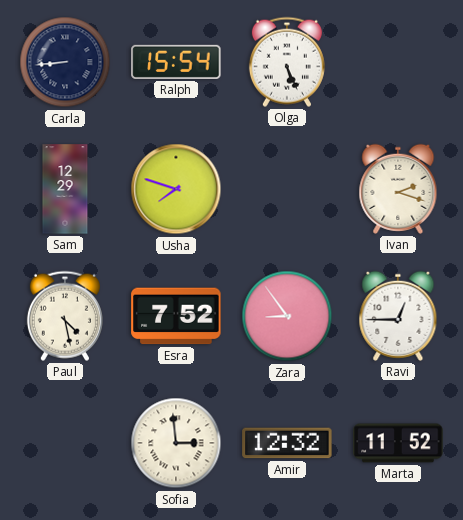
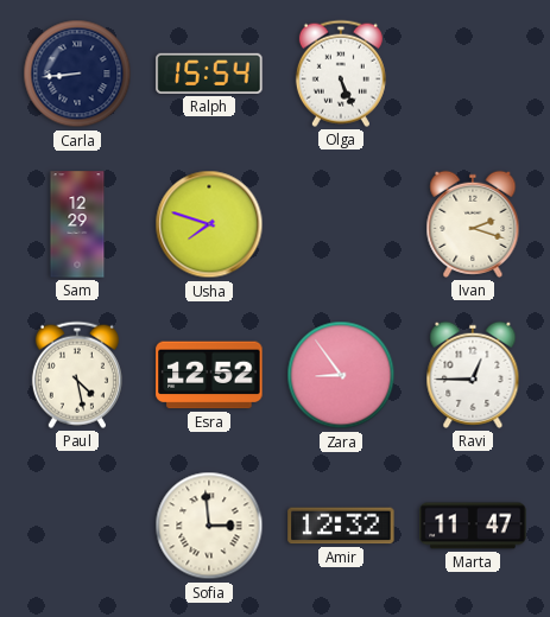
Esra: 7:52 -> 12:52
Marta: 11:52 -> 11:47
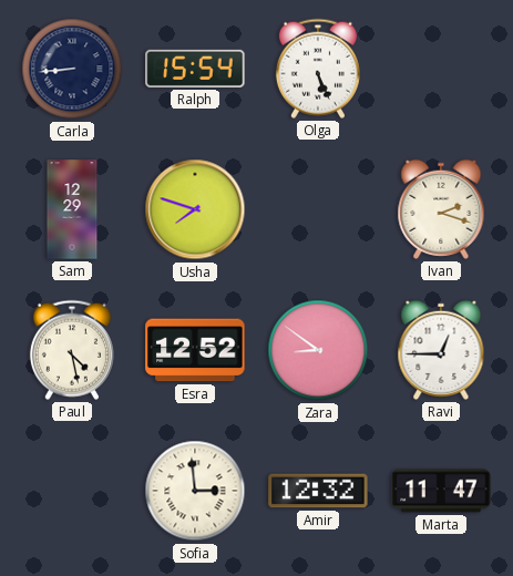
Zara: 8:54 -> 8:51
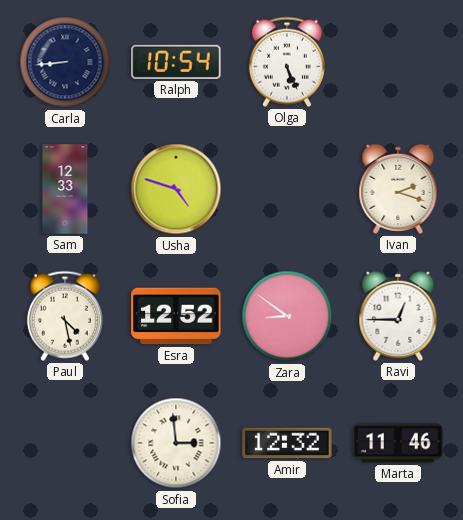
Ralph: 15:54 -> 10:54
Sam: 12:29 -> 12:33
Usha: 7:48 -> 4:48
Marta: 11:47 -> 11:46
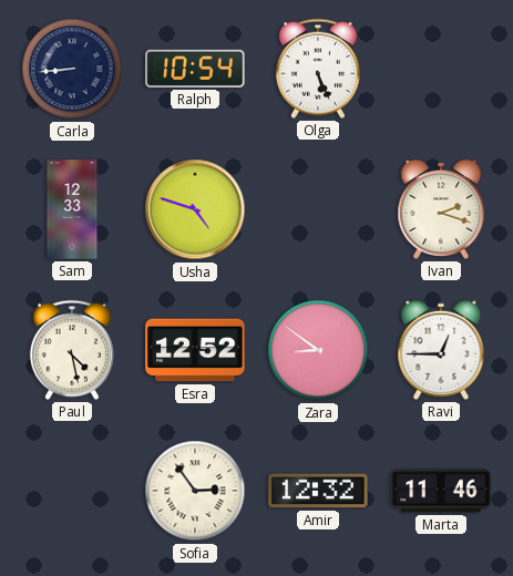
Sofia: 2:59 -> 2:54
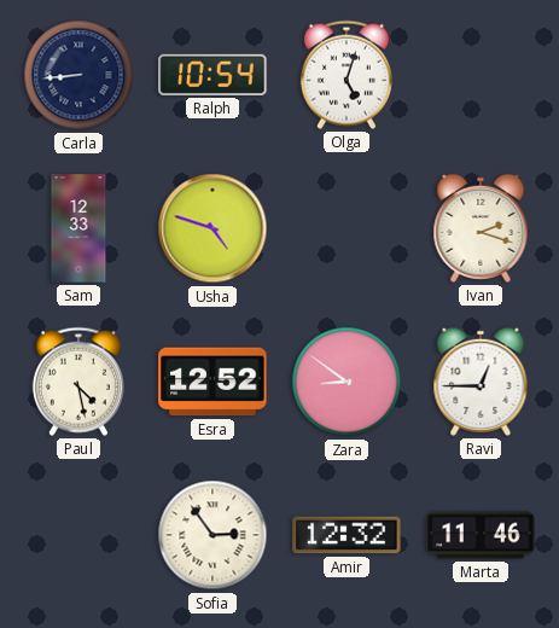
Olga: 5:26 -> 5:03
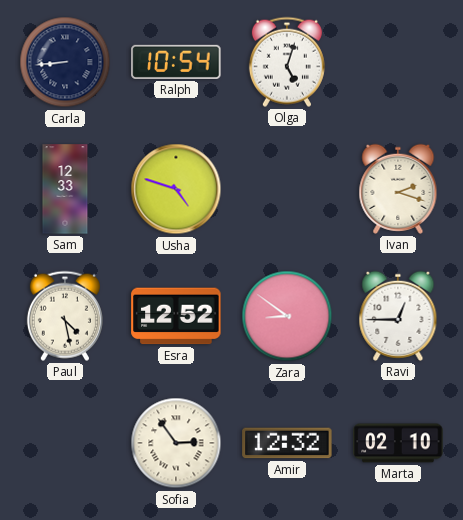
Marta: 11:46 -> 02:10
